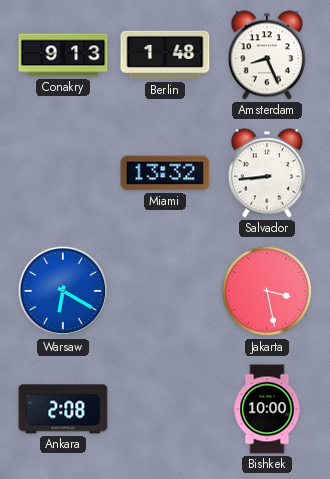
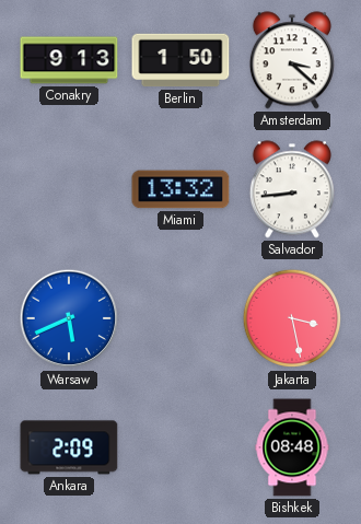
Berlin: 1:48 -> 1:50
Amsterdam: 8:26 -> 3:22
Warsaw: 6:20 -> 5:41
Ankara: 2:08 -> 2:09
Bishkek: 10:00 -> 08:48
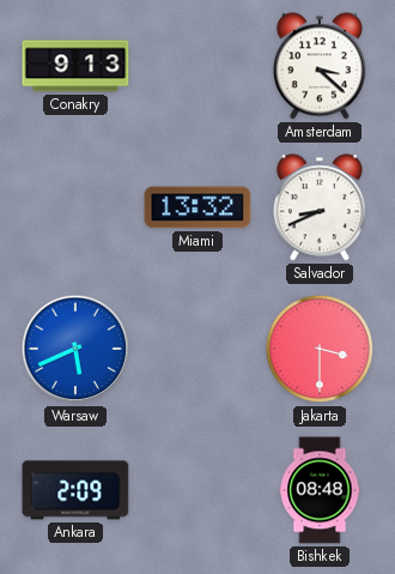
Berlin: 1:50 -> none
Salvador: 8:44 -> 8:41
Jakarta: 3:28 -> 3:30
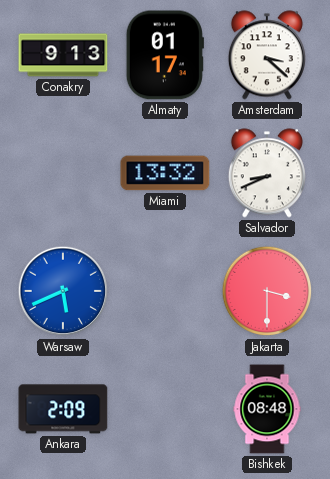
Almaty: none -> 01:17
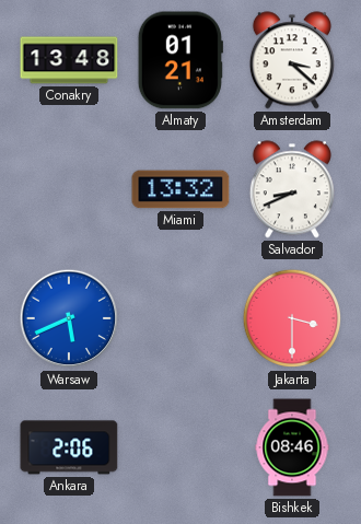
Conakry: 9:13 -> 13:48
Almaty: 01:17 -> 01:21
Ankara: 2:09 -> 2:06
Bishkek: 08:48 -> 08:46
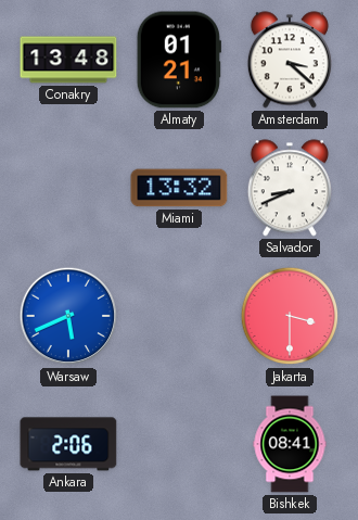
Bishkek: 08:46 -> 08:41
